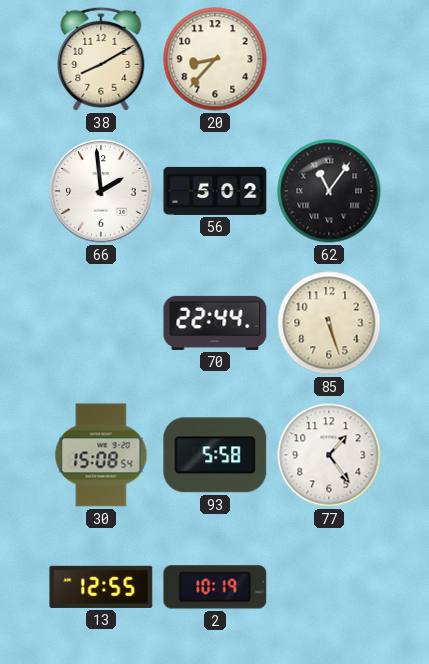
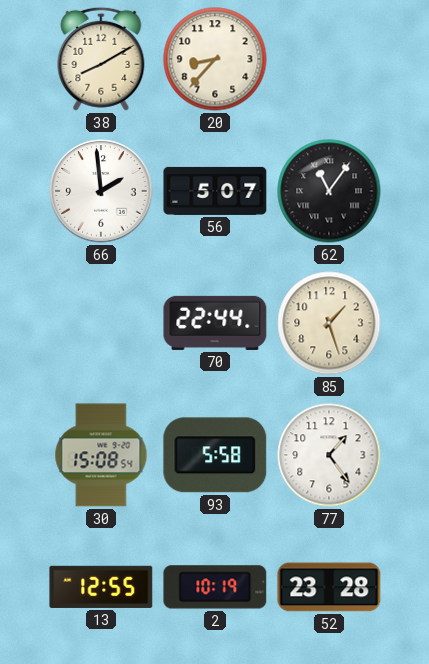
56: 5:02 -> 5:07
85: 5:27 -> 1:27
52: none -> 23:28
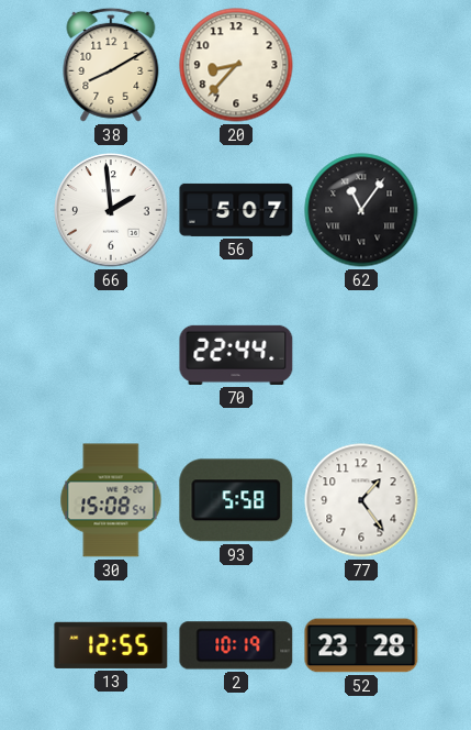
85: 1:27 -> none
